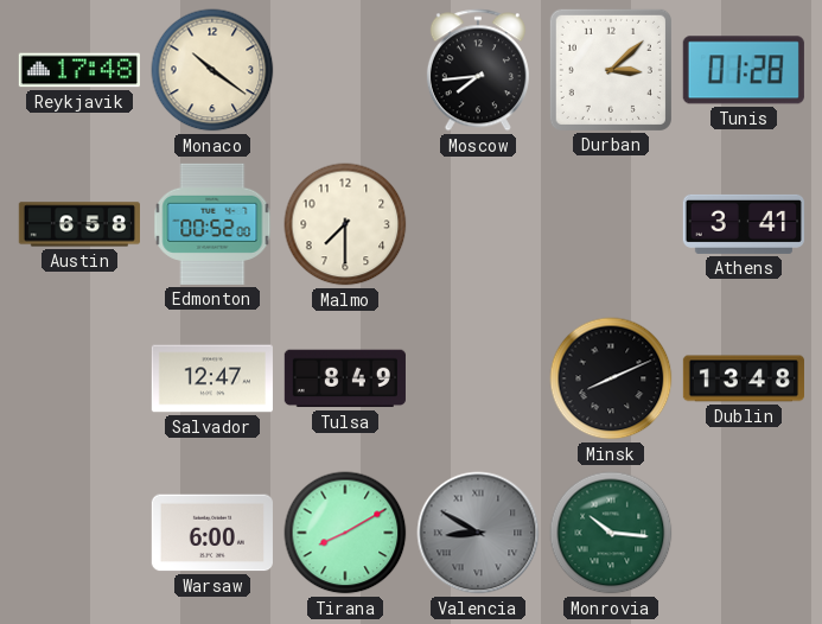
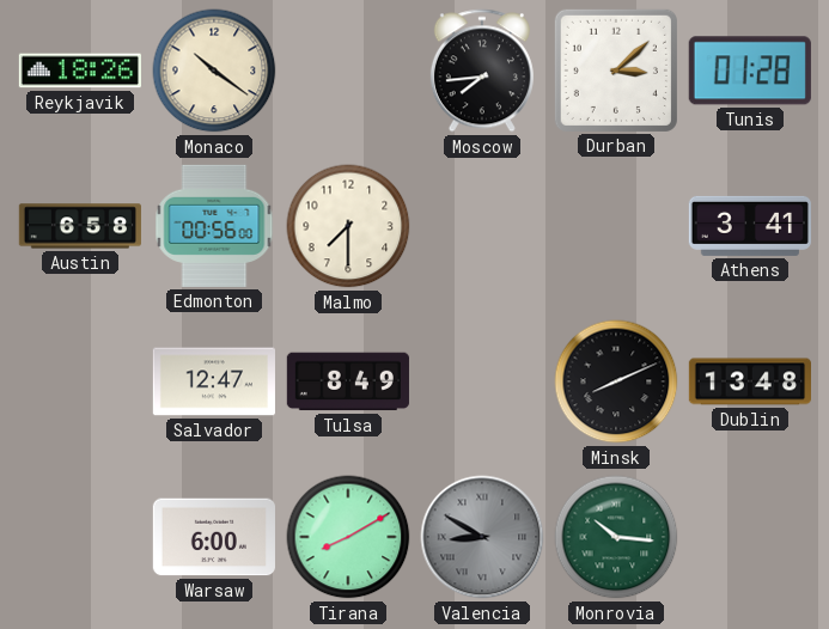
Reykjavik: 17:48 -> 18:26
Edmonton: 00:52 -> 00:56
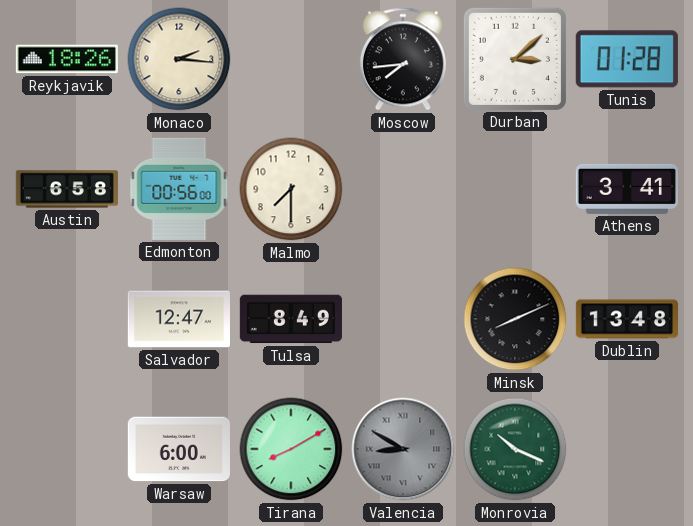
Monaco: 10:21 -> 2:16
Monrovia: 10:16 -> 10:19
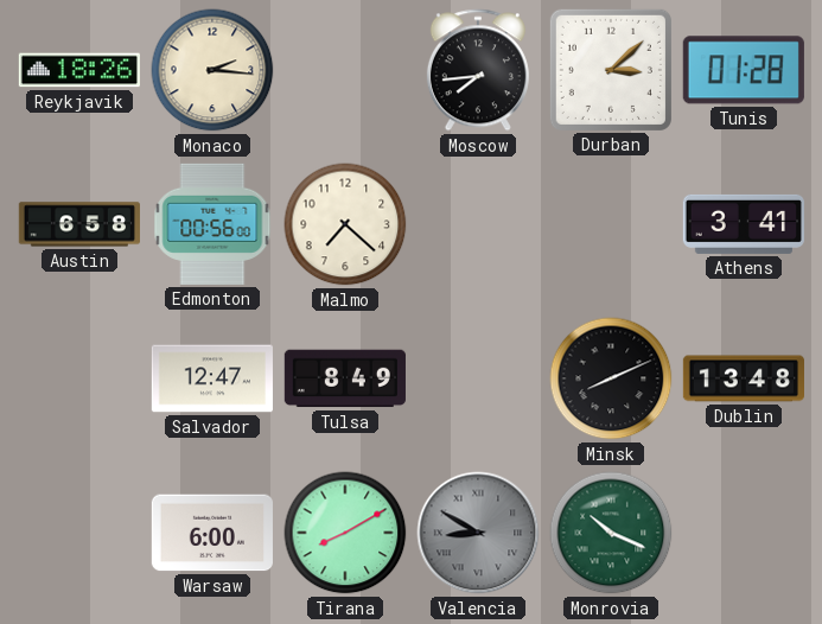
Malmo: 7:30 -> 7:22
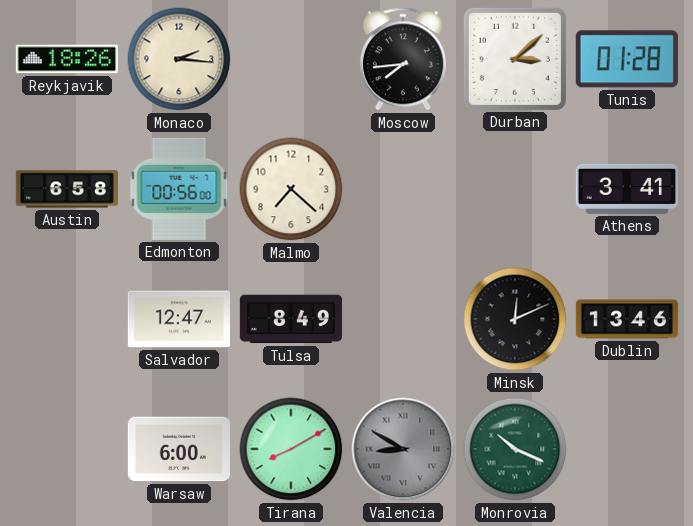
Minsk: 8:11 -> 12:11
Dublin: 13:48 -> 13:46
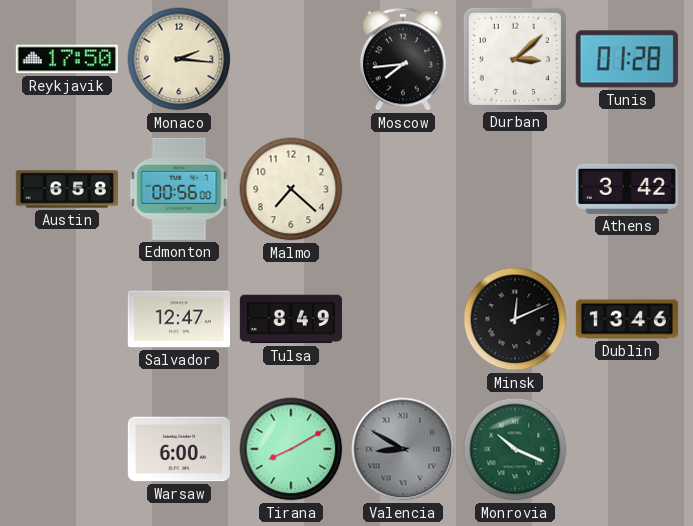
Reykjavik: 18:26 -> 17:50
Athens: 3:41 -> 3:42
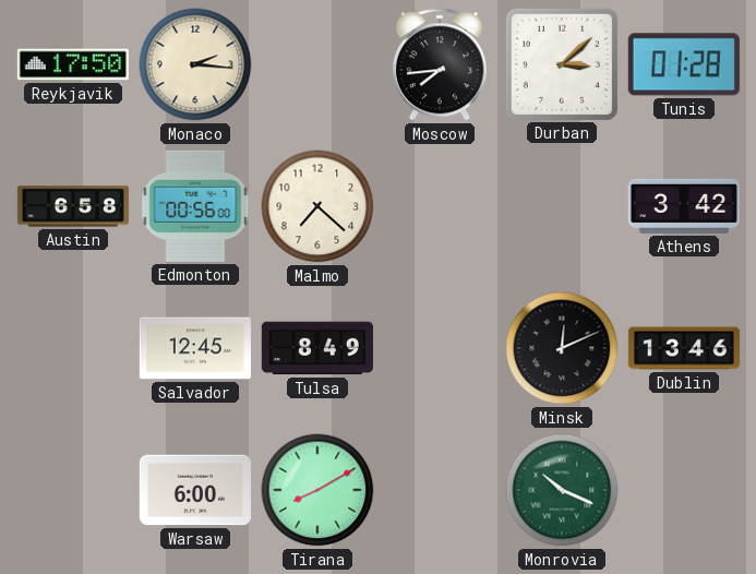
Salvador: 12:47 -> 12:45
Valencia: 8:50 -> none
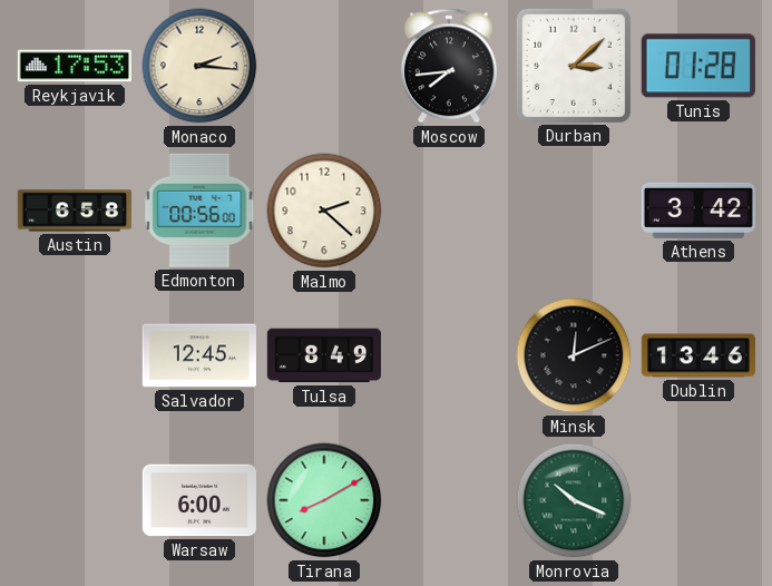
Reykjavik: 17:50 -> 17:53
Malmo: 7:22 -> 2:22
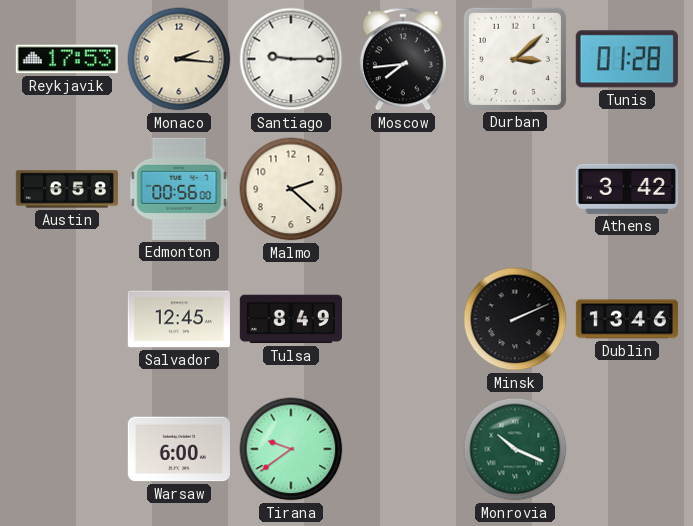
Santiago: none -> 9:15
Minsk: 12:11 -> 2:11
Tirana: 8:10 -> 9:39
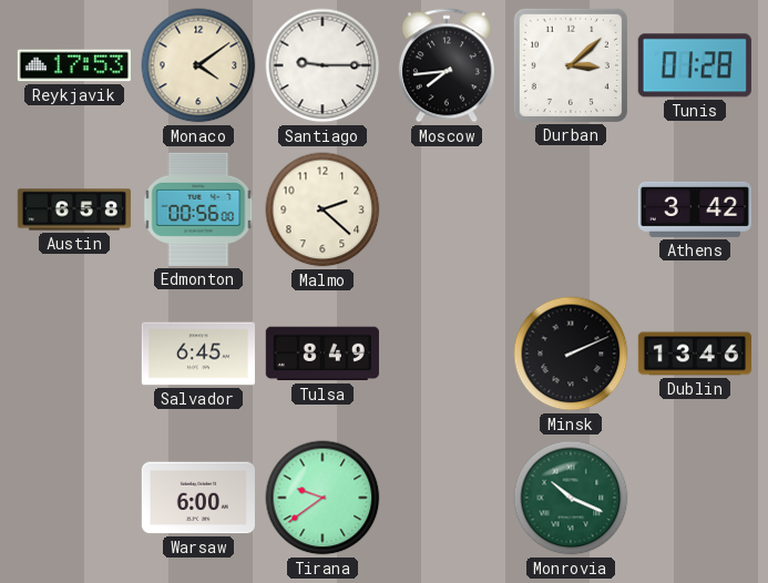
Monaco: 2:16 -> 4:09
Salvador: 12:45 -> 6:45
